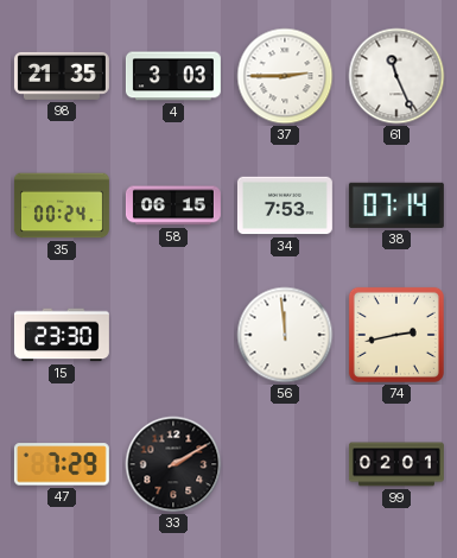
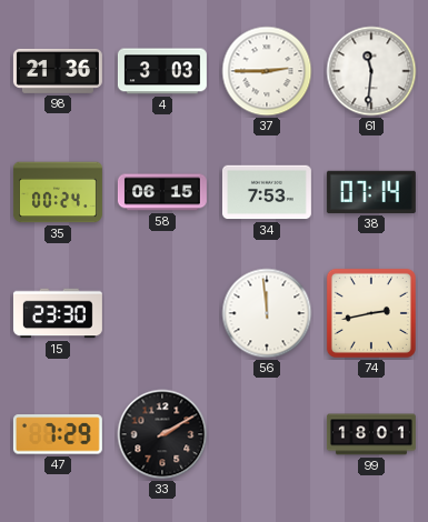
98: 21:35 -> 21:36
61: 11:26 -> 11:31
99: 02:01 -> 18:01
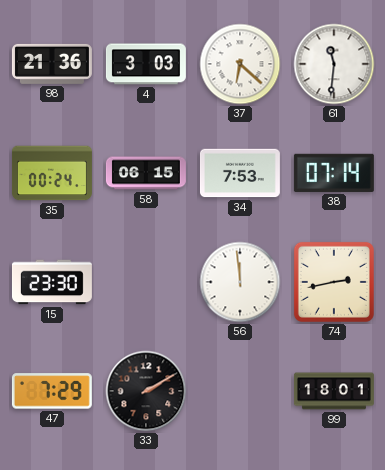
37: 2:45 -> 6:22
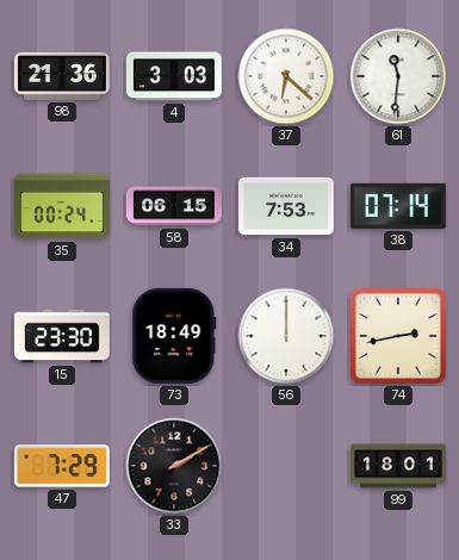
73: none -> 18:49
56: 11:59 -> 12:00
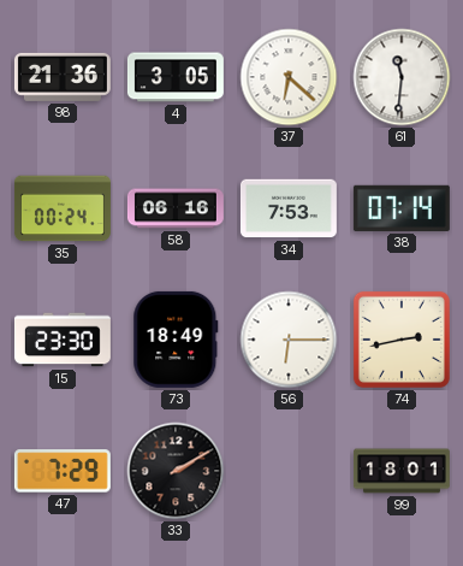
4: 3:03 -> 3:05
58: 06:15 -> 06:16
56: 12:00 -> 6:15
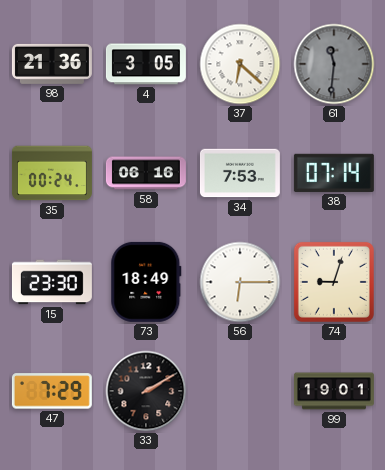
61 dial: white -> grey
74: 2:43 -> 9:03
99: 18:01 -> 19:01
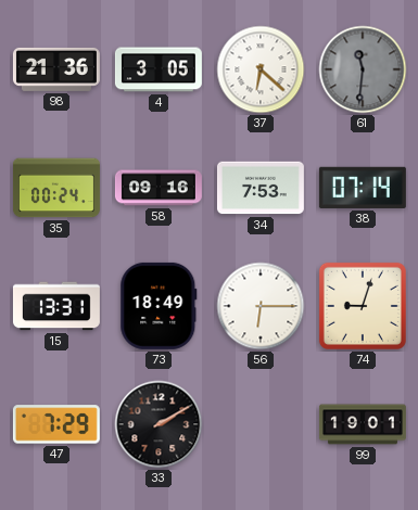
58: 06:16 -> 09:16
15: 23:30 -> 13:31
